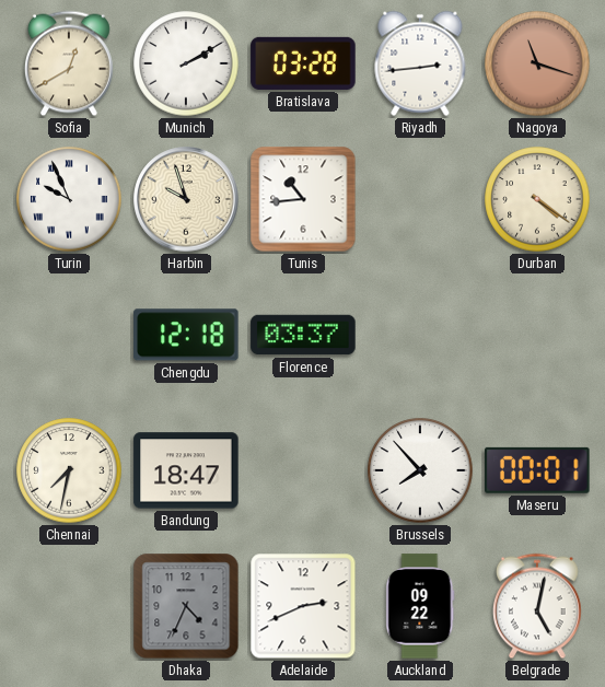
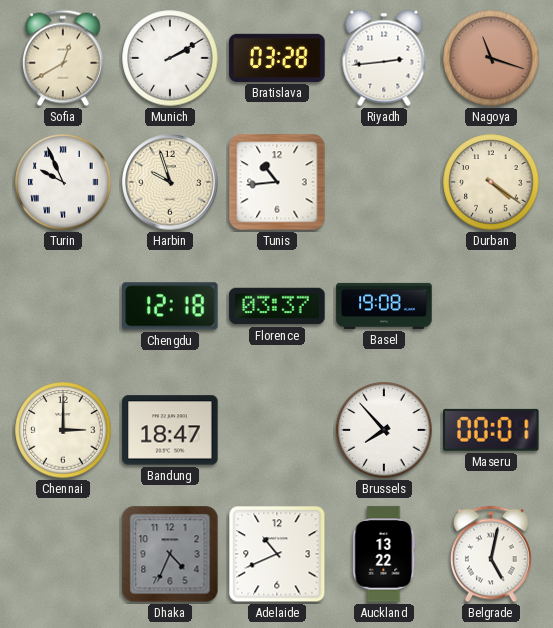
Basel: none -> 19:08
Chennai: 7:32 -> 3:00
Adelaide: 2:41 -> 10:41
Auckland: 09:22 -> 13:22
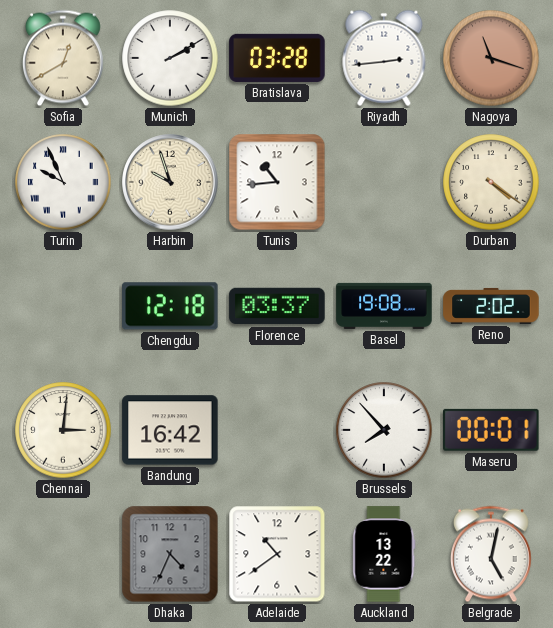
Reno: none -> 2:02
Chennai: 3:00 -> 3:01
Bandung: 18:47 -> 16:42
Adelaide: 10:41 -> 10:39
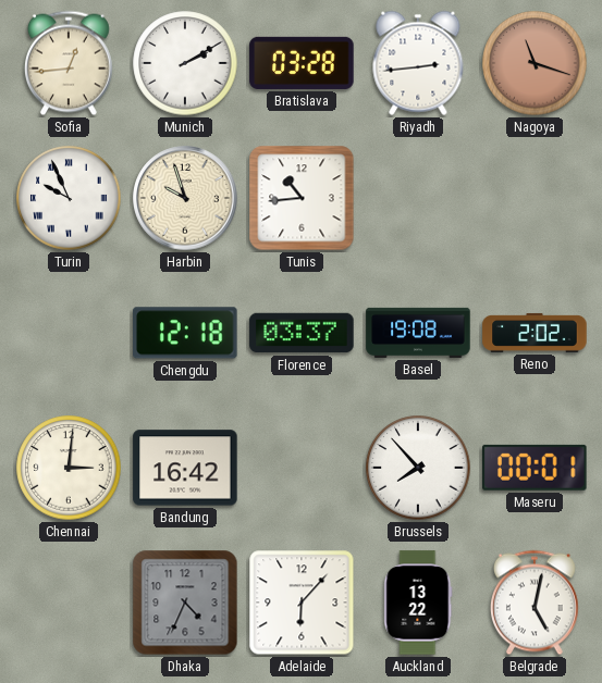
Sofia: 12:40 -> 12:44
Durban: 4:21 -> none
Adelaide: 10:39 -> 6:07
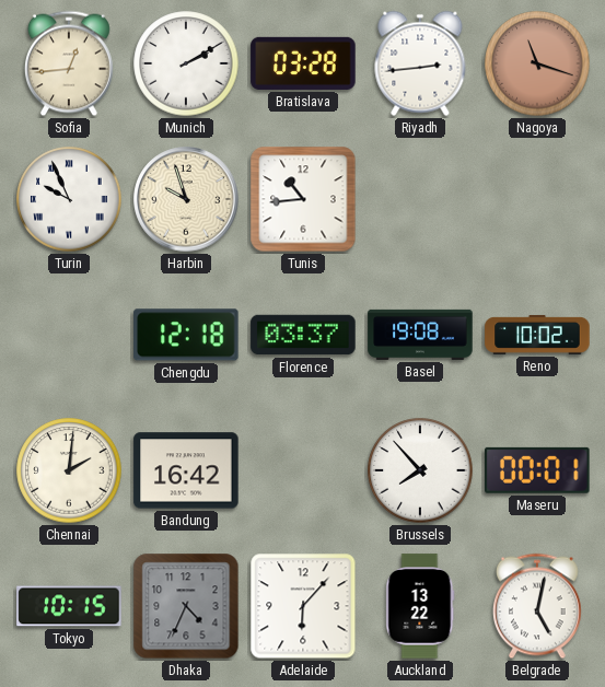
Reno: 2:02 -> 10:02
Chennai: 3:01 -> 2:01
Tokyo: none -> 10:15
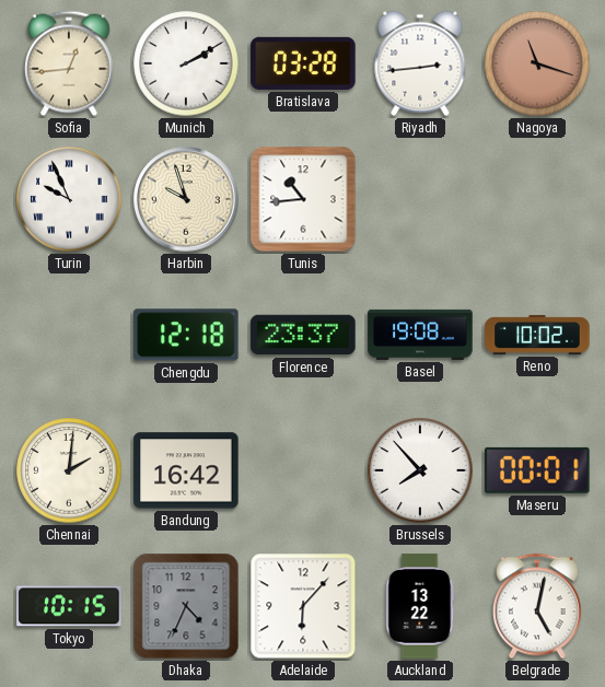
Florence: 03:37 -> 23:37
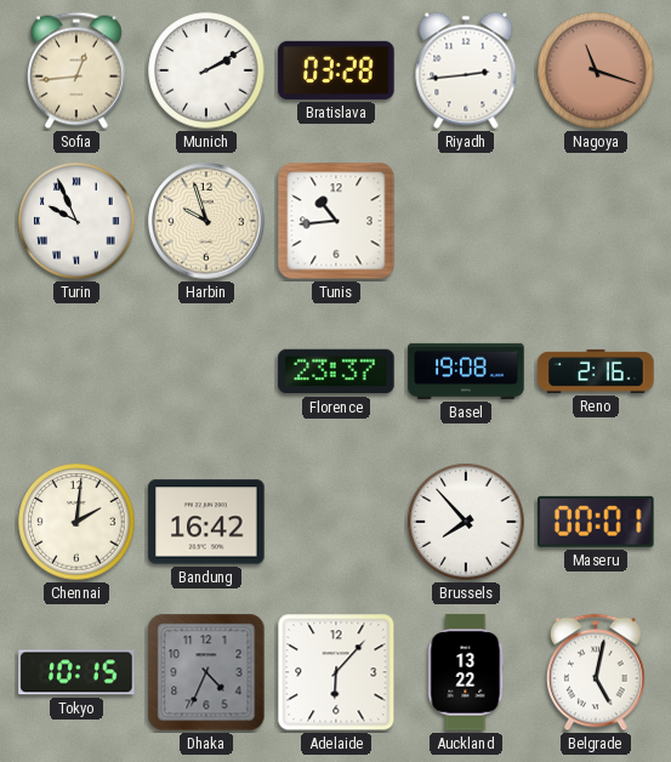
Chengdu: 12:18 -> none
Reno: 10:02 -> 2:16
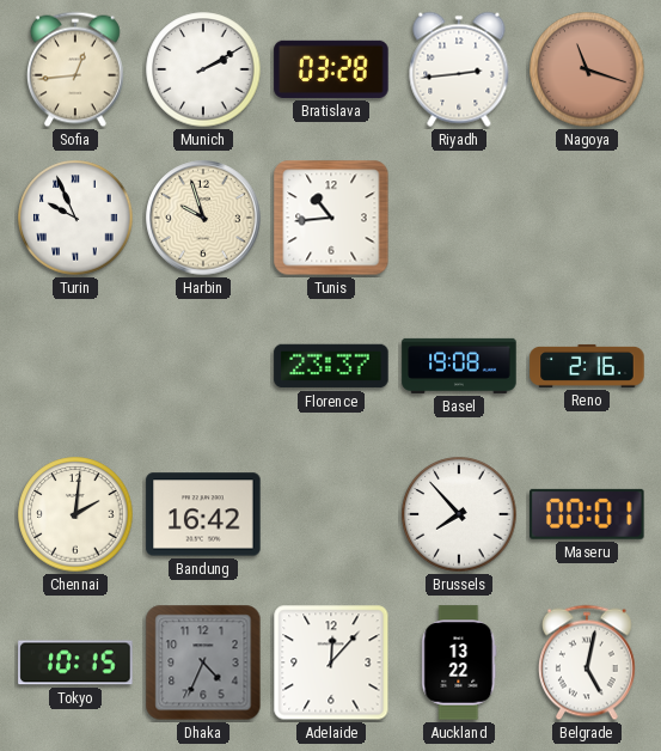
Adelaide: 6:07 -> 12:07
